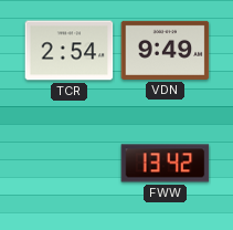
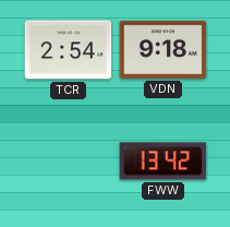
VDN: 9:49 -> 9:18
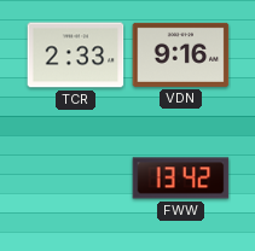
TCR: 2:54 -> 2:33
VDN: 9:18 -> 9:16
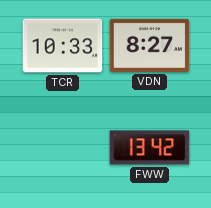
TCR: 2:33 -> 10:33
VDN: 9:16 -> 8:27
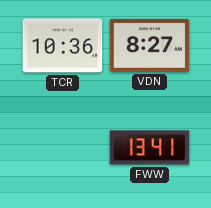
TCR: 10:33 -> 10:36
FWW: 13:42 -> 13:41
